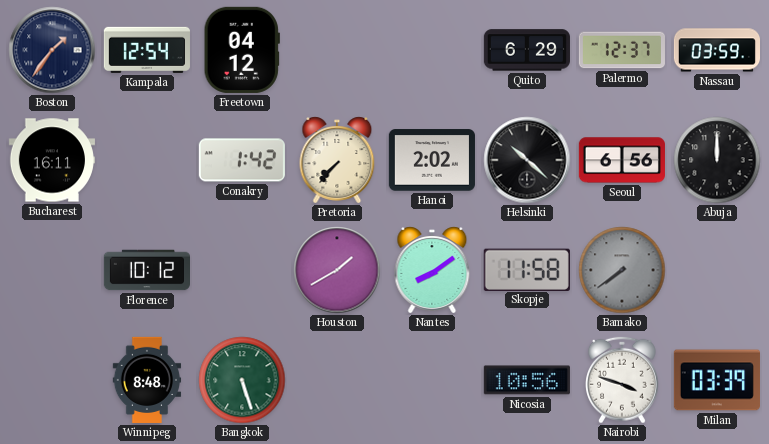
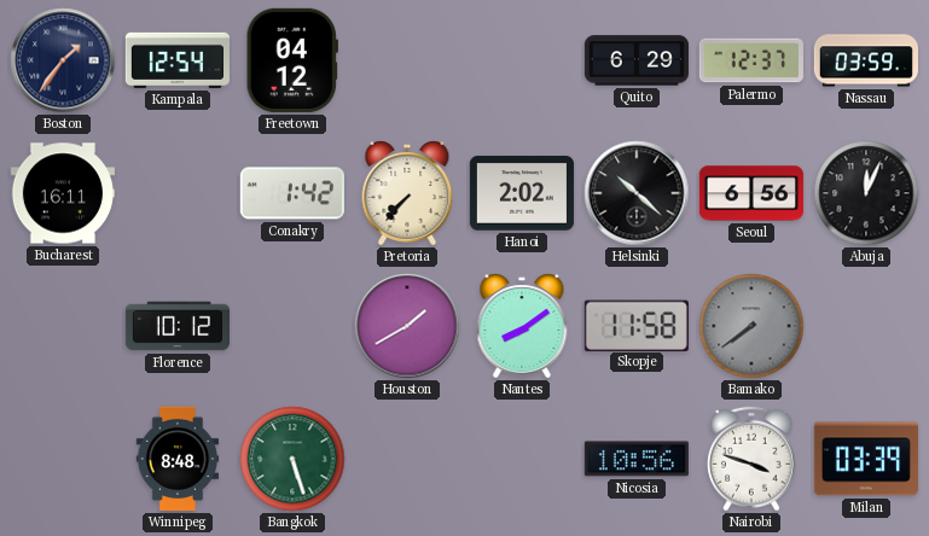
Abuja: 12:00 -> 12:04
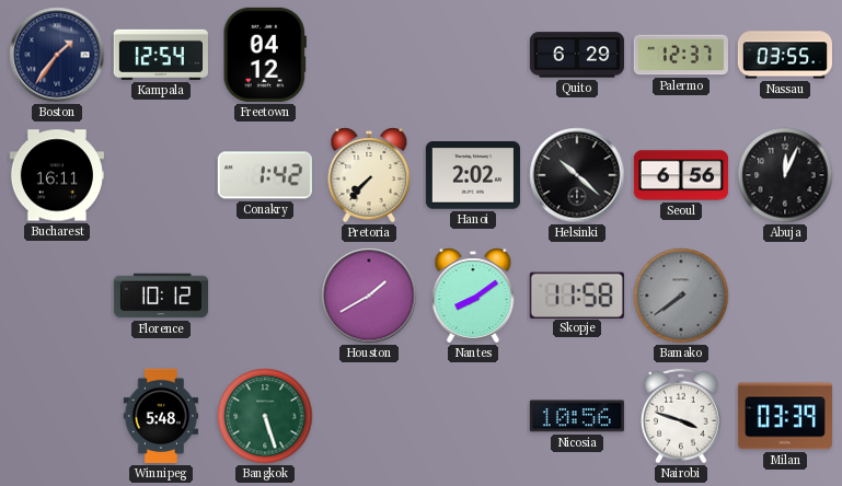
Nassau: 03:59 -> 03:55
Winnipeg: 8:48 -> 5:48
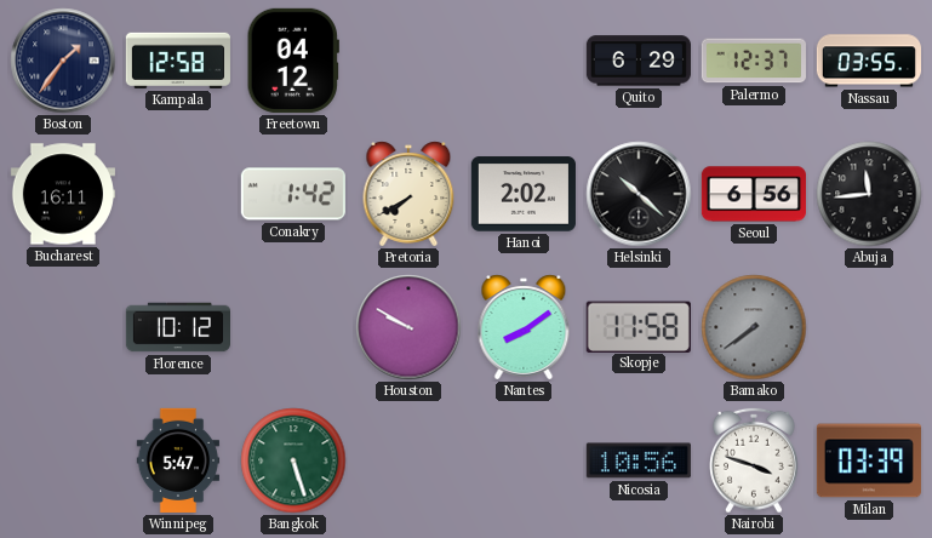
Kampala: 12:54 -> 12:58
Pretoria: 7:37 -> 7:40
Abuja: 12:04 -> 11:44
Houston: 1:40 -> 9:50
Winnipeg: 5:48 -> 5:47
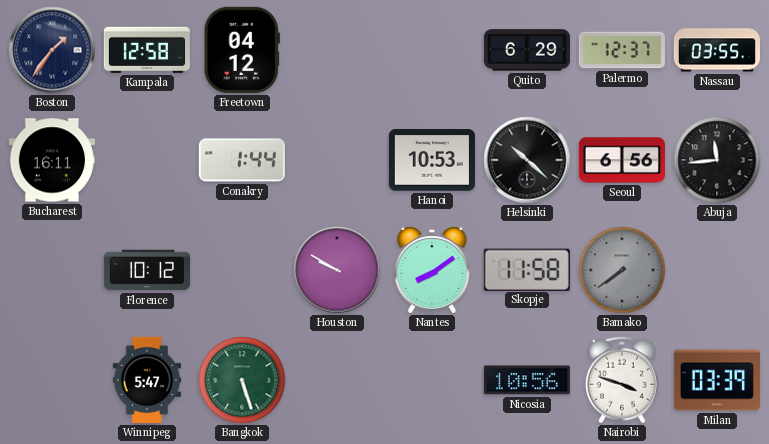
Conakry: 1:42 -> 1:44
Pretoria: 7:40 -> none
Hanoi: 2:02 -> 10:53
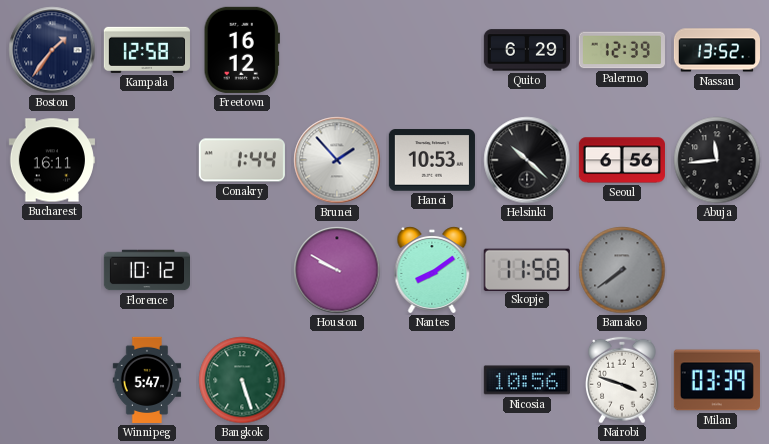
Freetown: 04:12 -> 16:12
Palermo: 12:37 -> 12:39
Nassau: 03:55 -> 13:52
Brunei: none -> 1:53
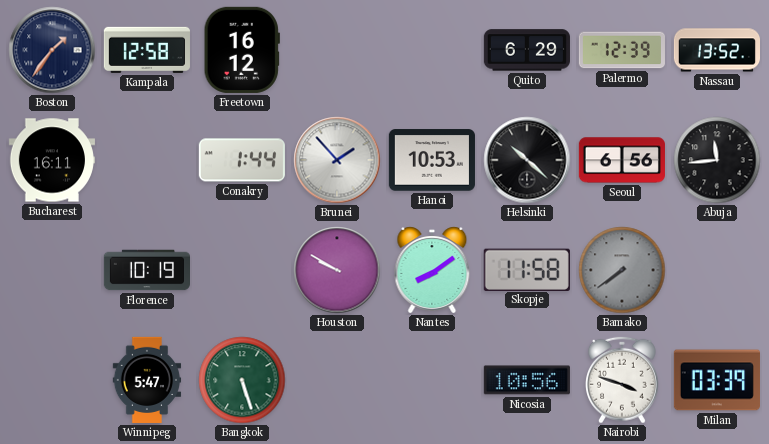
Florence: 10:12 -> 10:19
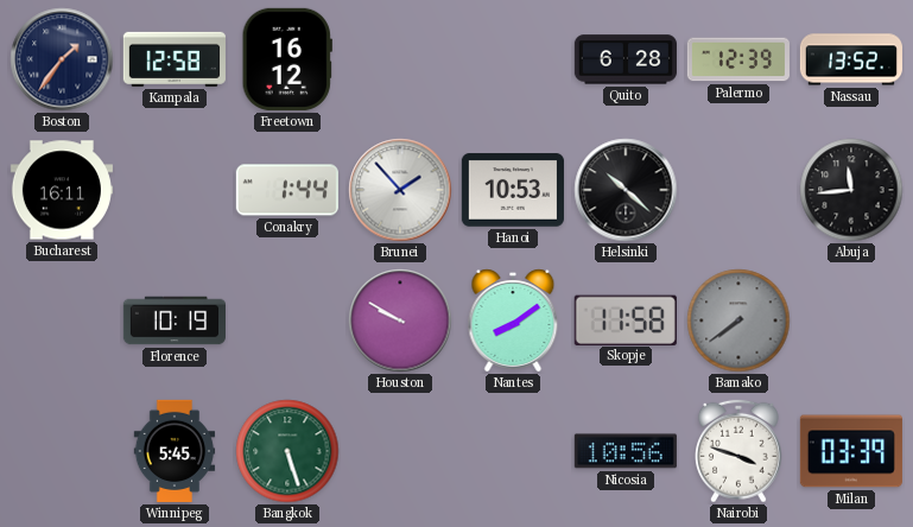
Quito: 6:29 -> 6:28
Seoul: 6:56 -> none
Winnipeg: 5:47 -> 5:45
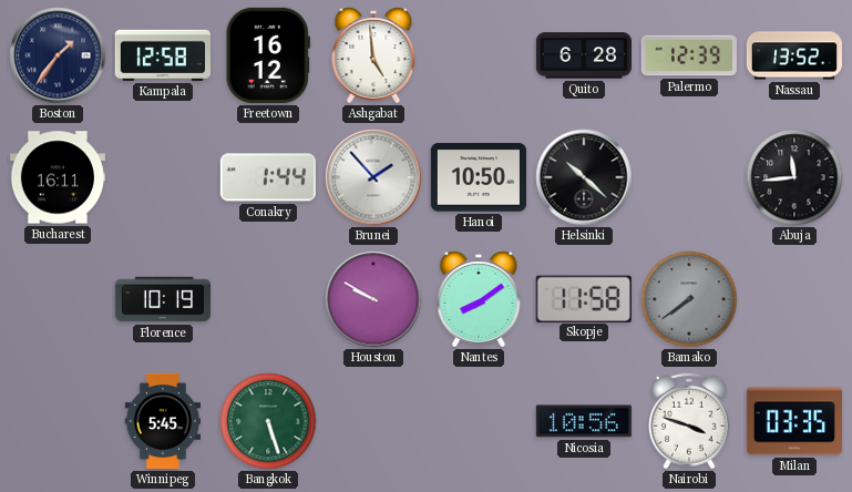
Ashgabat: none -> 4:59
Hanoi: 10:53 -> 10:50
Milan: 03:39 -> 03:35
